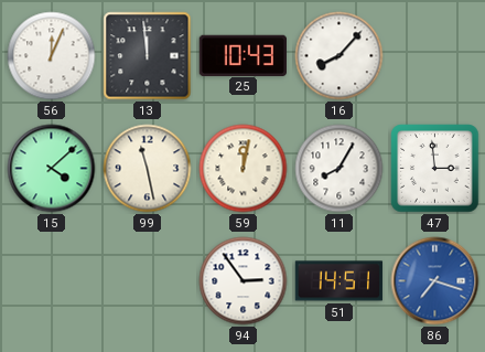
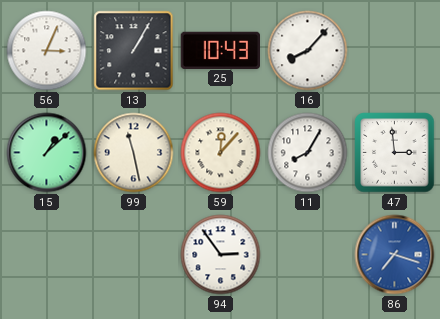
56: 12:04 -> 3:04
13: 11:59 -> 1:05
15: 4:08 -> 1:08
59: 12:02 -> 12:07
51: 14:51 -> none
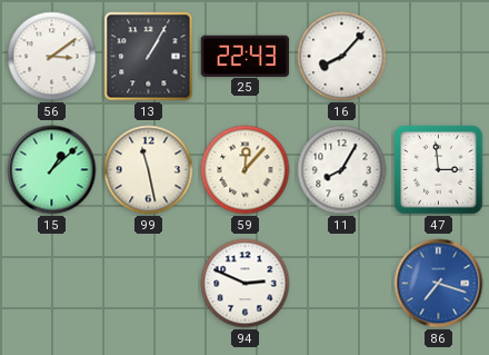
56: 3:04 -> 3:09
25: 10:43 -> 22:43
94: 2:54 -> 2:49
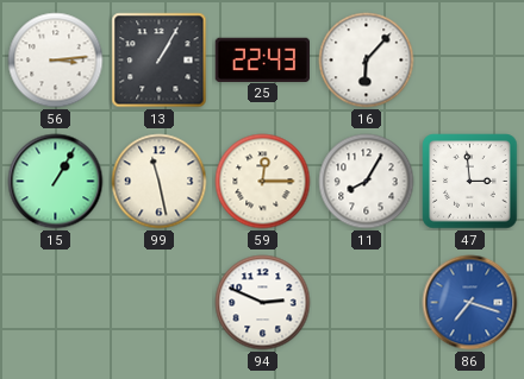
56: 3:09 -> 3:14
16: 8:07 -> 6:07
15: 1:08 -> 1:05
59: 12:07 -> 12:15
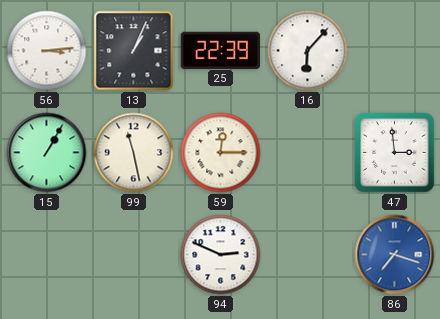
13: 1:05 -> 1:04
25: 22:43 -> 22:39
11: 8:05 -> none
